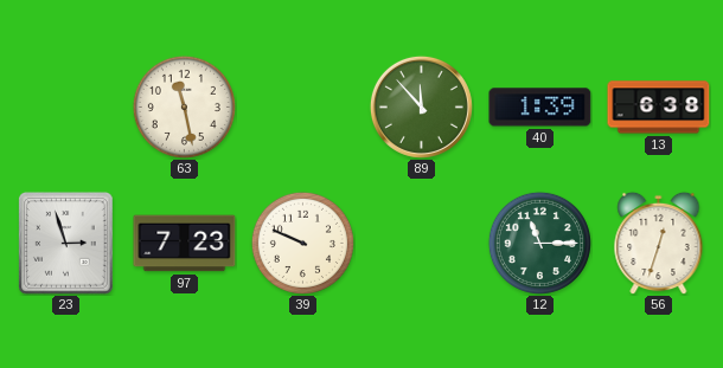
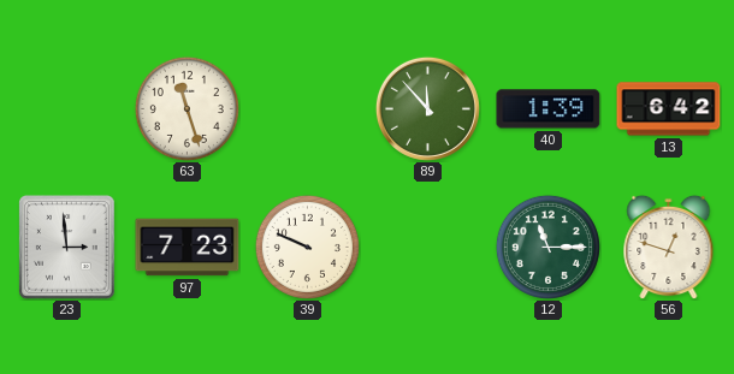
63: 11:28 -> 11:27
13: 6:38 -> 6:42
23: 2:57 -> 2:59
56: 12:33 -> 12:48
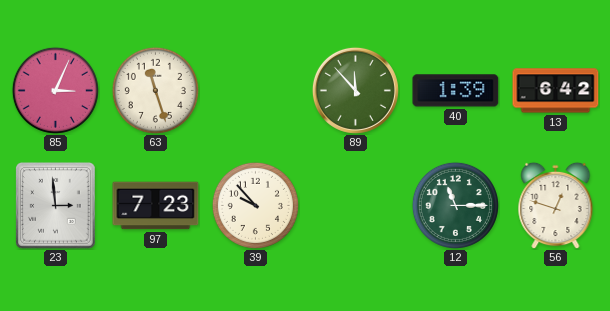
85: none -> 3:04
39: 9:49 -> 9:53
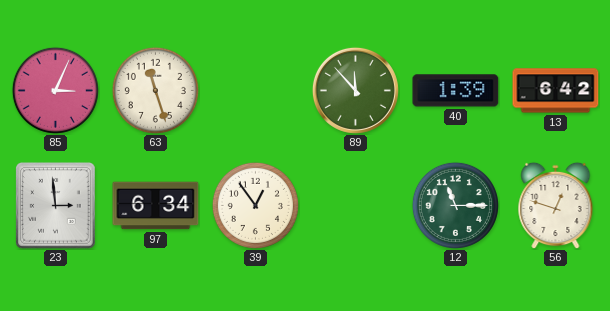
97: 7:23 -> 6:34
39: 9:53 -> 12:54
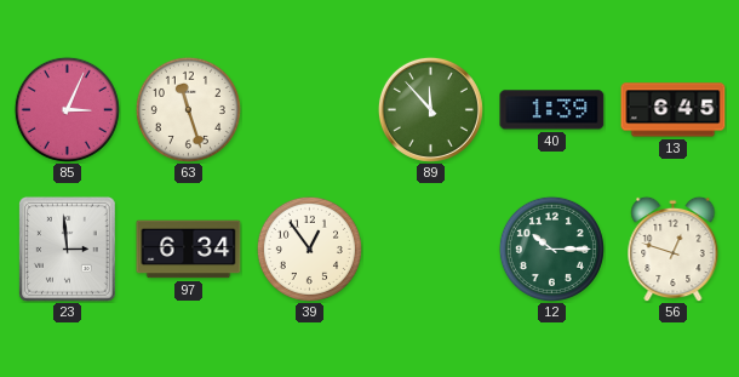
13: 6:42 -> 6:45
12: 11:15 -> 10:15
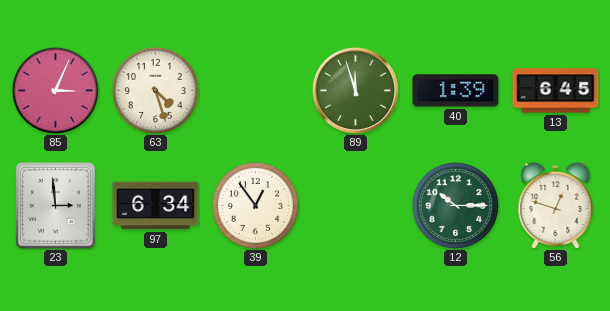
63: 11:27 -> 4:27
89: 11:53 -> 11:57
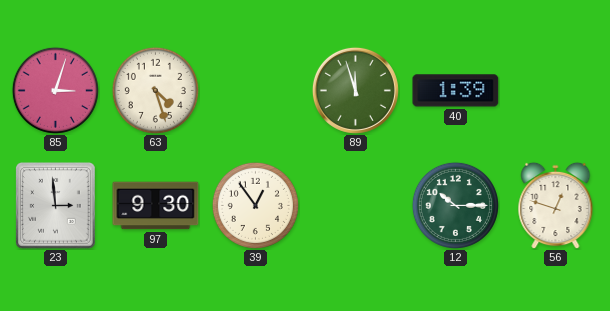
85: 3:04 -> 3:03
13: 6:45 -> none
97: 6:34 -> 9:30
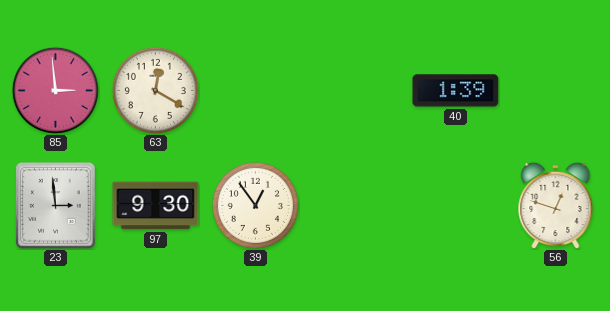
85: 3:03 -> 2:59
63: 4:27 -> 12:20
89: 11:57 -> none
12: 10:15 -> none
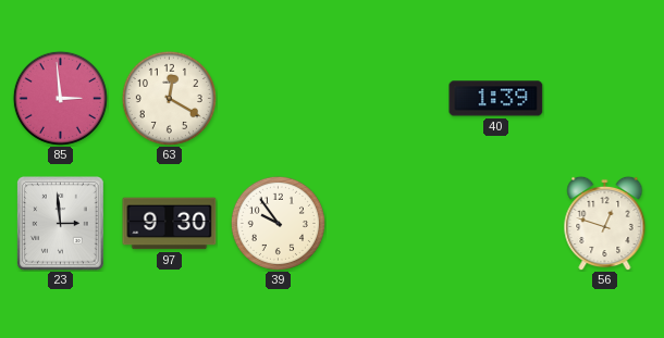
39: 12:54 -> 9:54
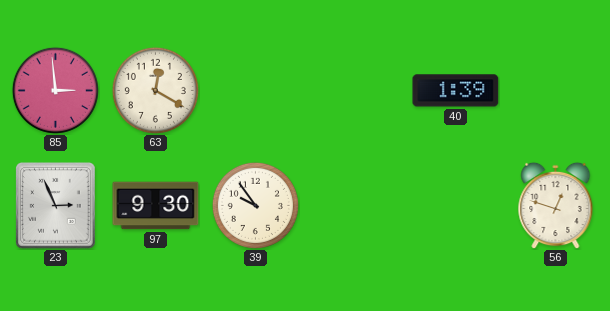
23: 2:59 -> 2:56
